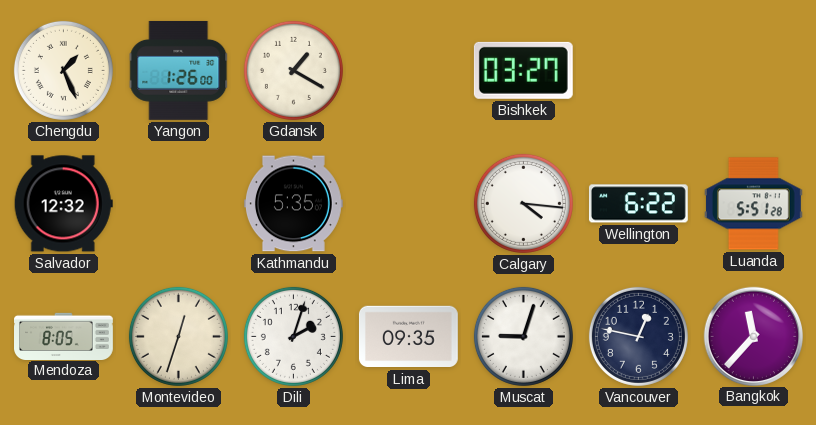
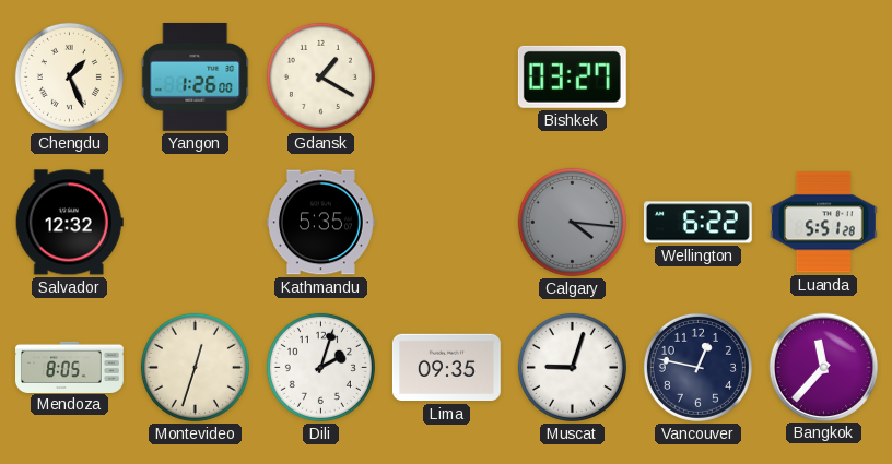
Calgary dial: white -> grey
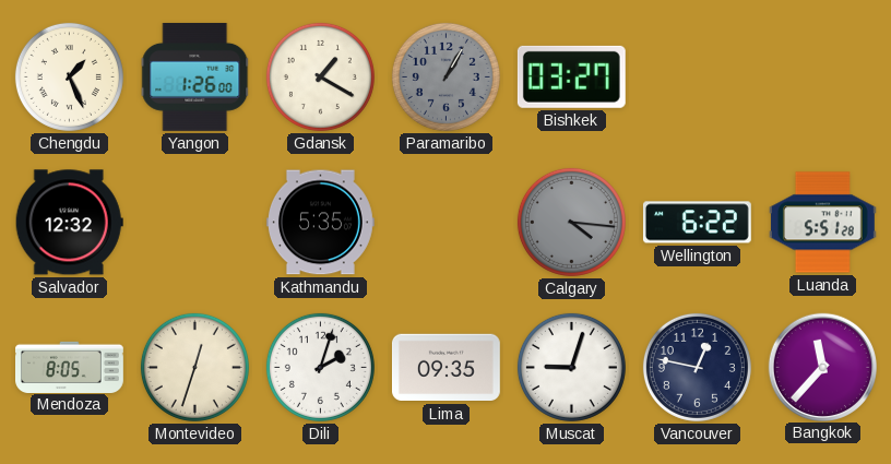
Paramaribo: none -> 1:05
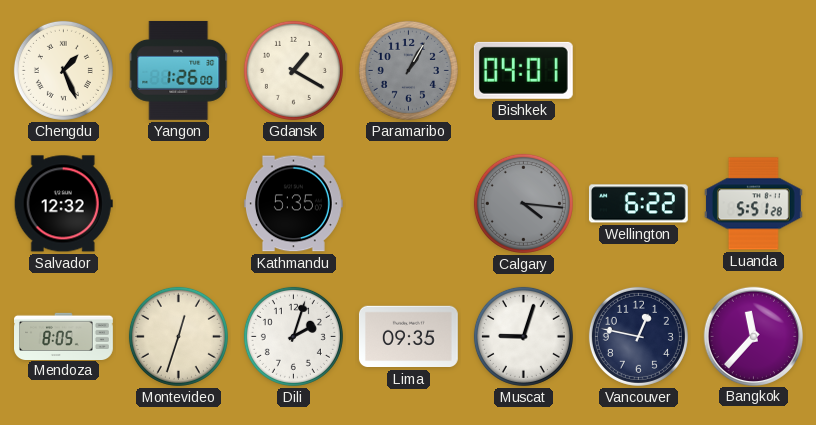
Bishkek: 03:27 -> 04:01
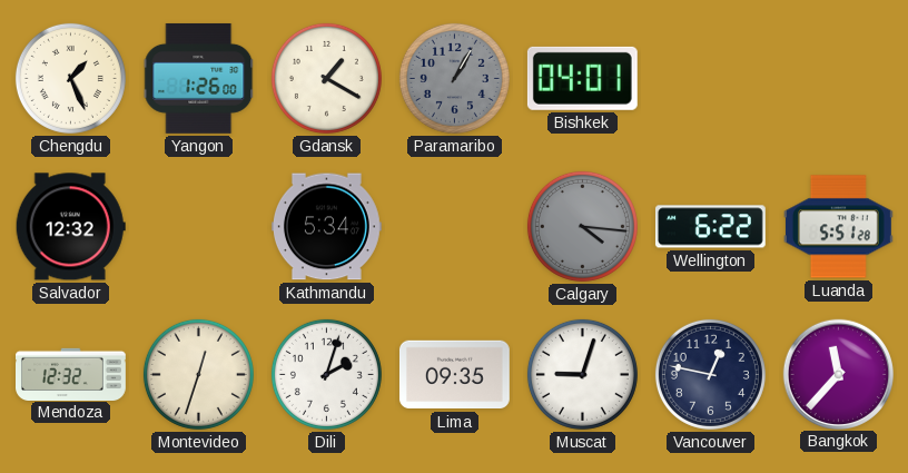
Kathmandu: 5:35 -> 5:34
Mendoza: 8:05 -> 12:32
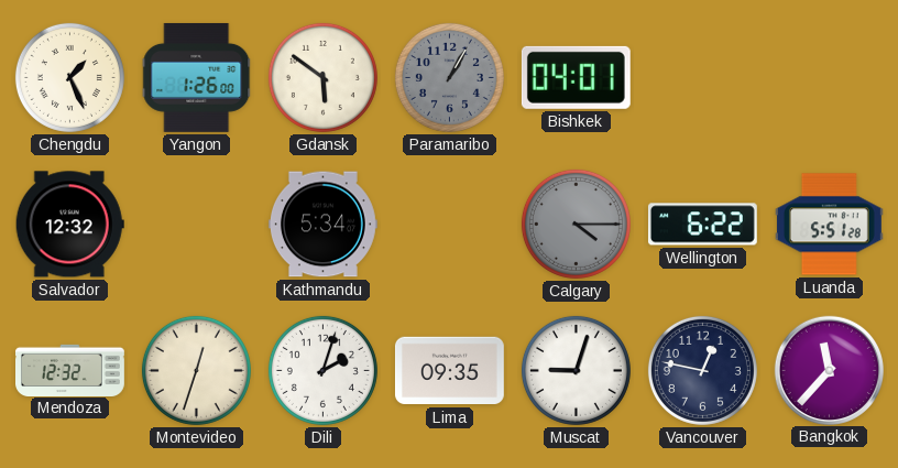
Gdansk: 1:20 -> 5:51
Calgary: 4:16 -> 4:15
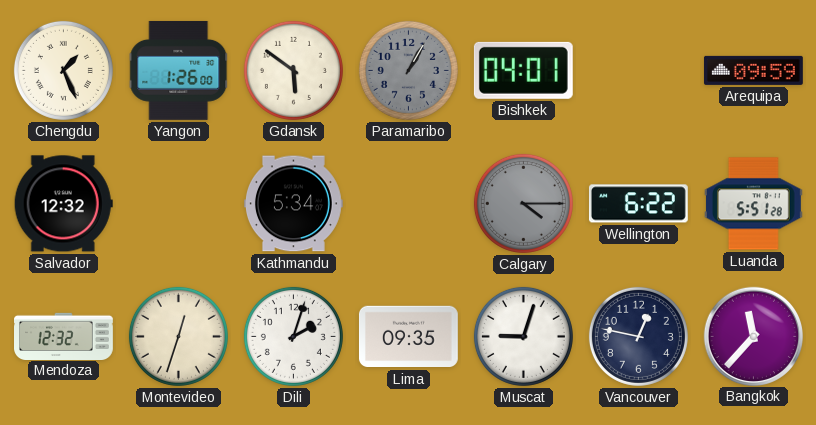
Arequipa: none -> 09:59
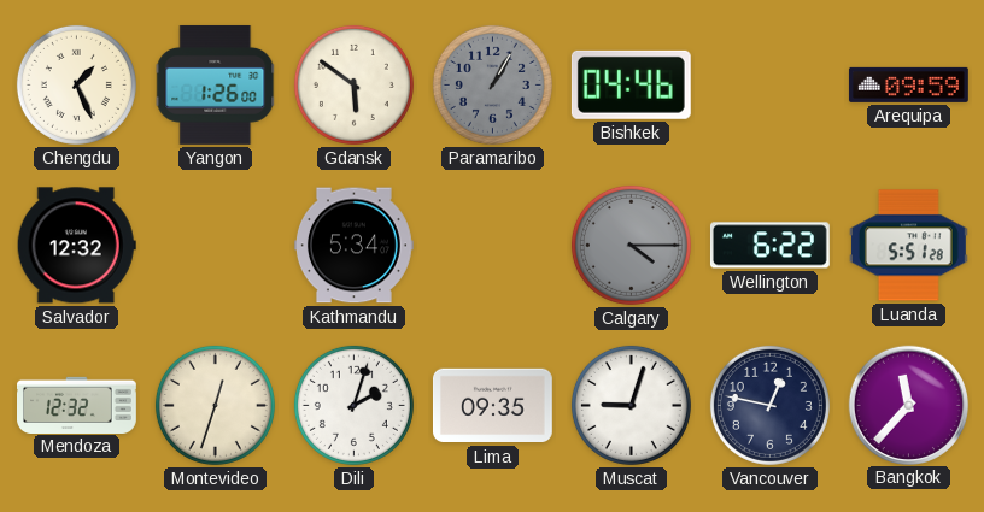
Bishkek: 04:01 -> 04:46
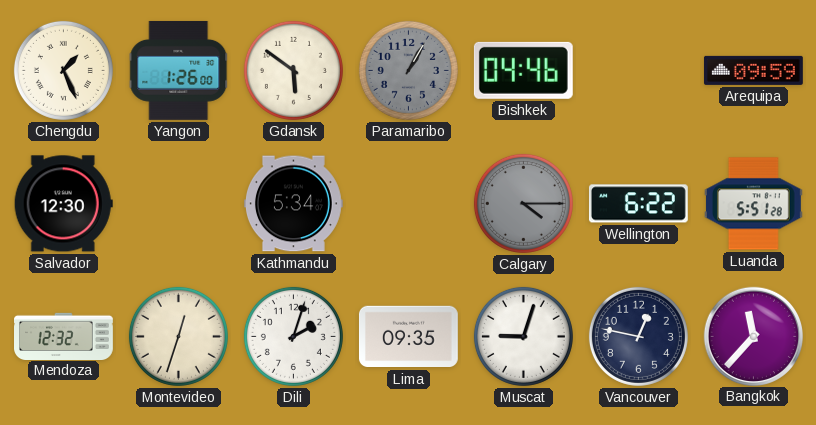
Salvador: 12:32 -> 12:30
